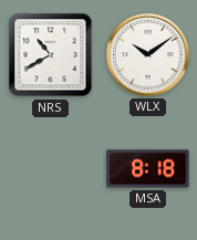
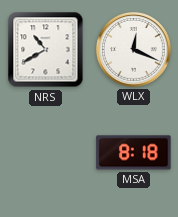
WLX: 10:09 -> 12:19
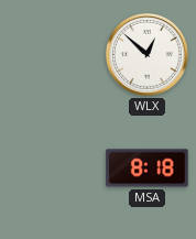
NRS: 10:40 -> none
WLX: 12:19 -> 12:52
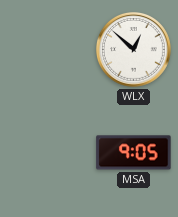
MSA: 8:18 -> 9:05
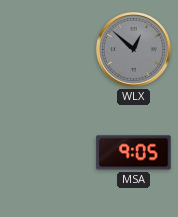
WLX dial: white -> grey
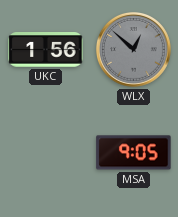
UKC: none -> 1:56
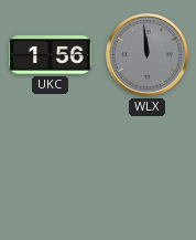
WLX: 12:52 -> 11:59
MSA: 9:05 -> none
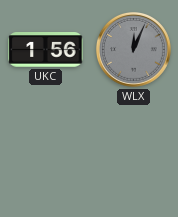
WLX: 11:59 -> 12:04
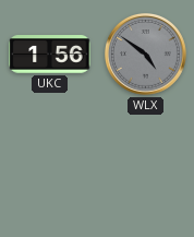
WLX: 12:04 -> 4:51
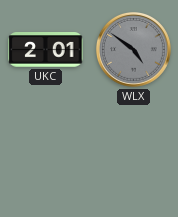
UKC: 1:56 -> 2:01
